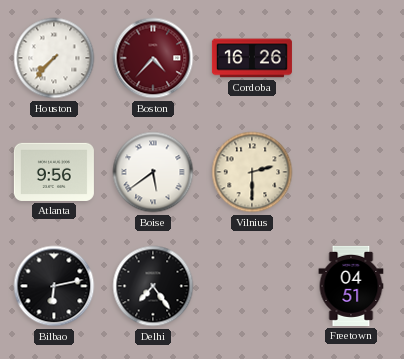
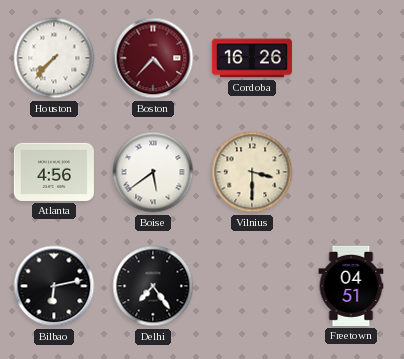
Atlanta: 9:56 -> 4:56
Vilnius: 2:30 -> 3:30
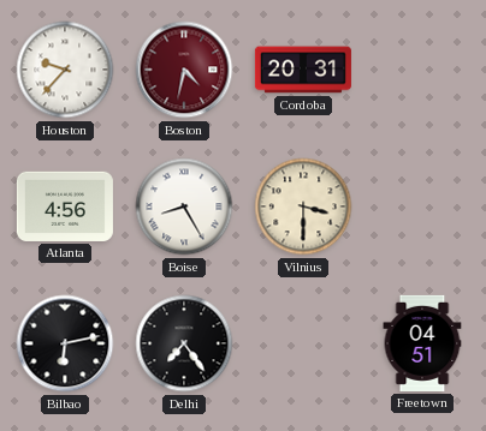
Houston: 7:37 -> 9:37
Boston: 4:37 -> 4:32
Cordoba: 16:26 -> 20:31
Boise: 5:39 -> 8:25
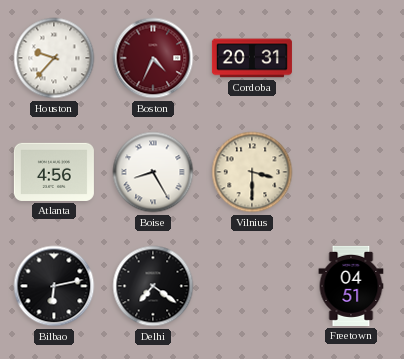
Boston: 4:32 -> 4:34
Delhi: 7:24 -> 7:21
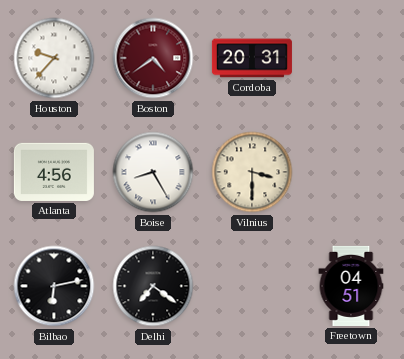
Boston: 4:34 -> 4:39
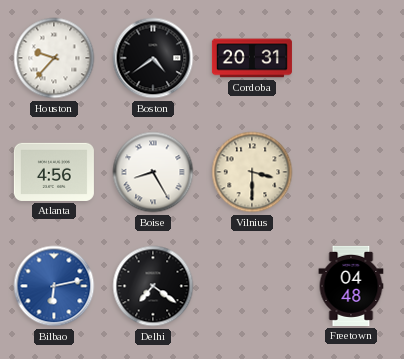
Boston dial: burgundy -> black
Bilbao dial: black -> blue
Freetown: 04:51 -> 04:48
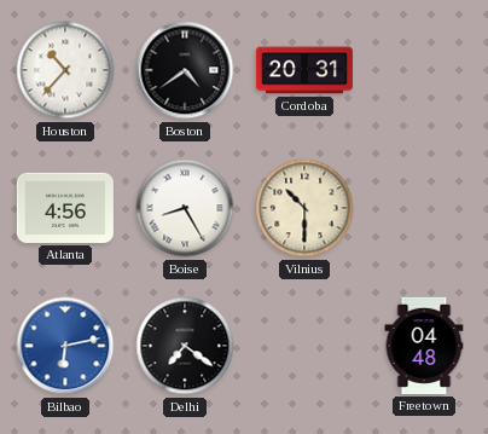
Houston: 9:37 -> 10:37
Vilnius: 3:30 -> 10:30
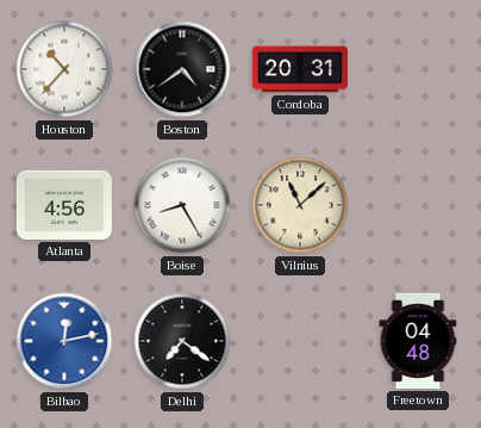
Vilnius: 10:30 -> 11:08
Bilbao: 6:13 -> 12:13
